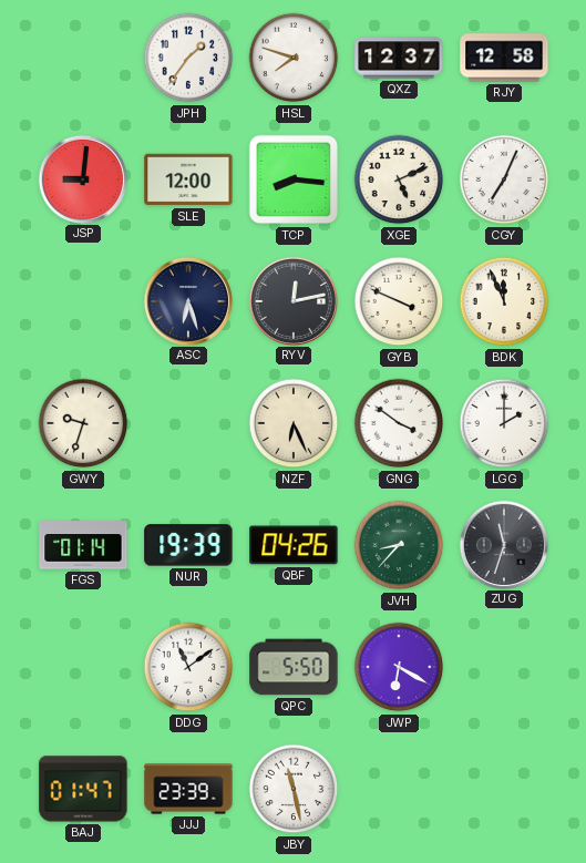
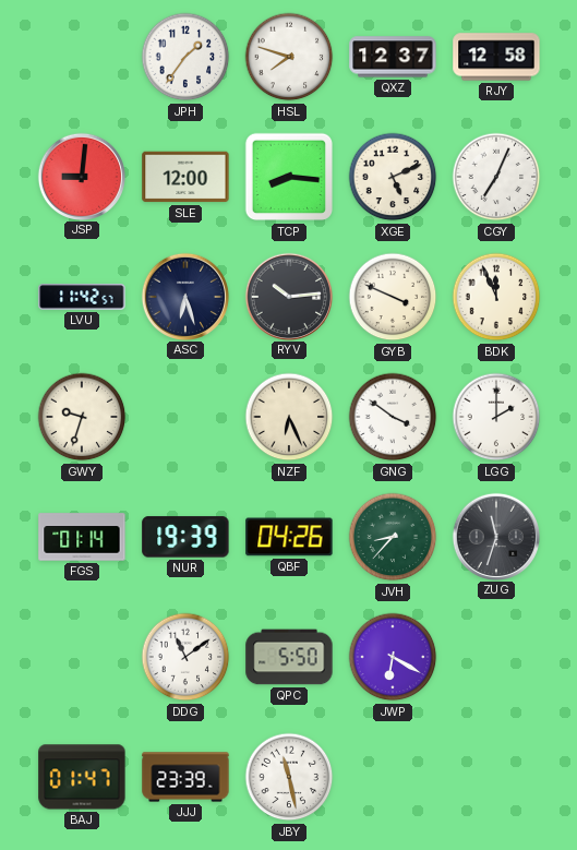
LVU: none -> 11:42
RYV: 12:13 -> 10:14
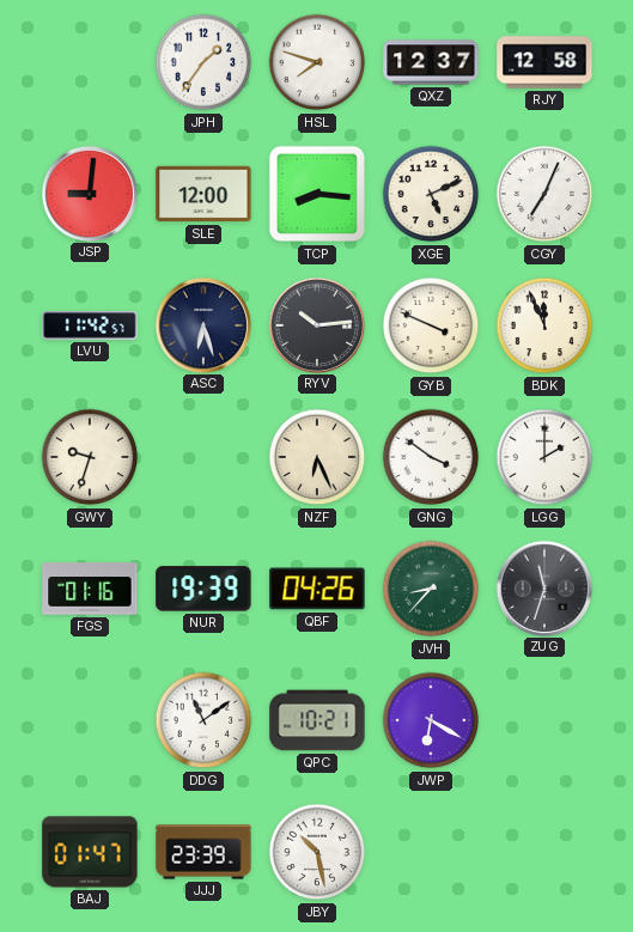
FGS: 01:14 -> 01:16
QPC: 5:50 -> 10:21
JBY: 11:28 -> 10:28
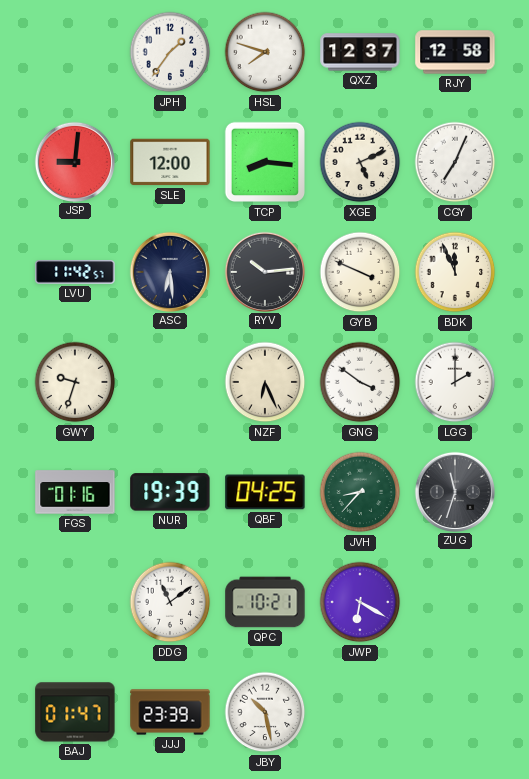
ASC: 6:27 -> 6:29
QBF: 04:26 -> 04:25
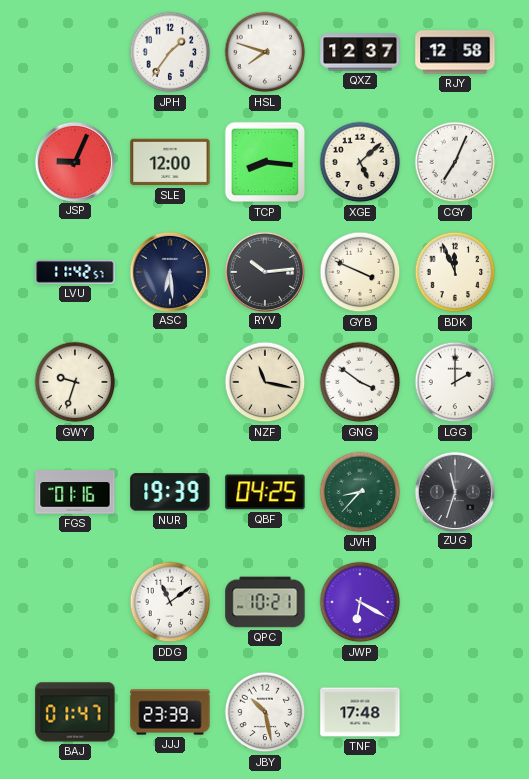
JSP: 9:01 -> 9:04
XGE: 5:11 -> 5:08
NZF: 6:26 -> 11:17
TNF: none -> 17:48
